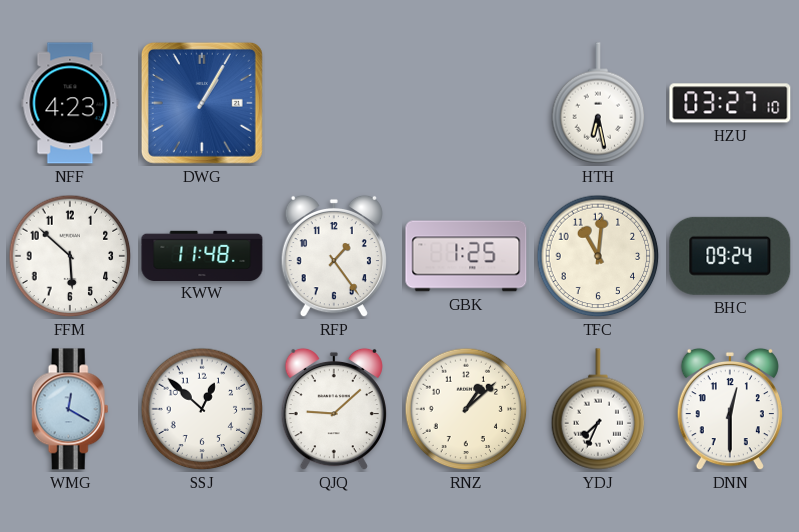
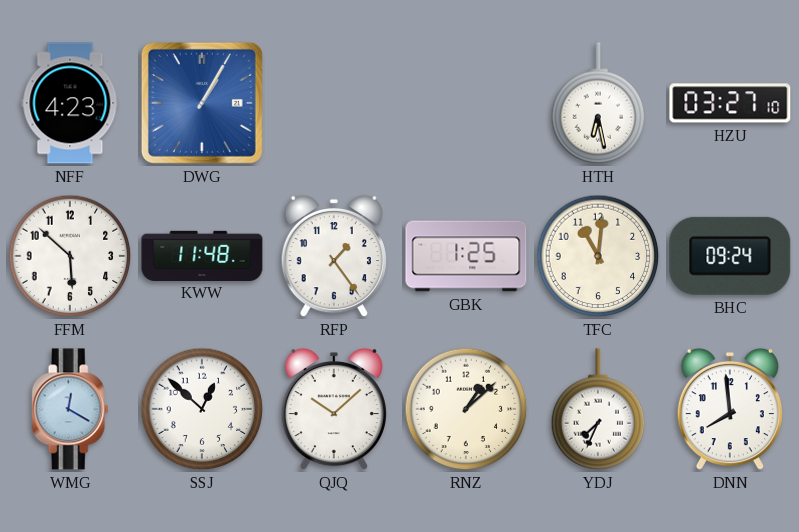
QJQ: 9:08 -> 10:08
DNN: 12:30 -> 7:59
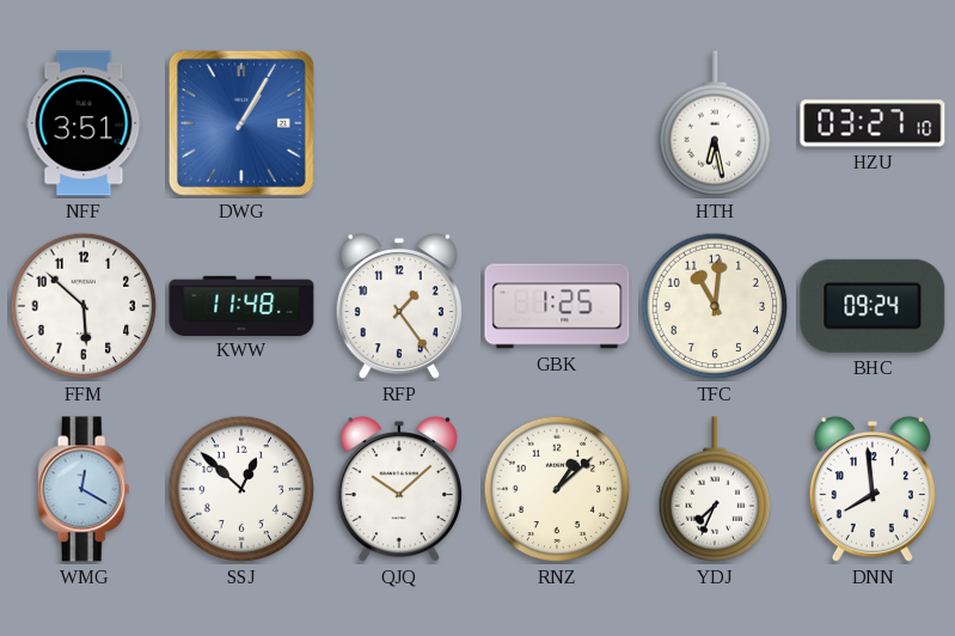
NFF: 4:23 -> 3:51
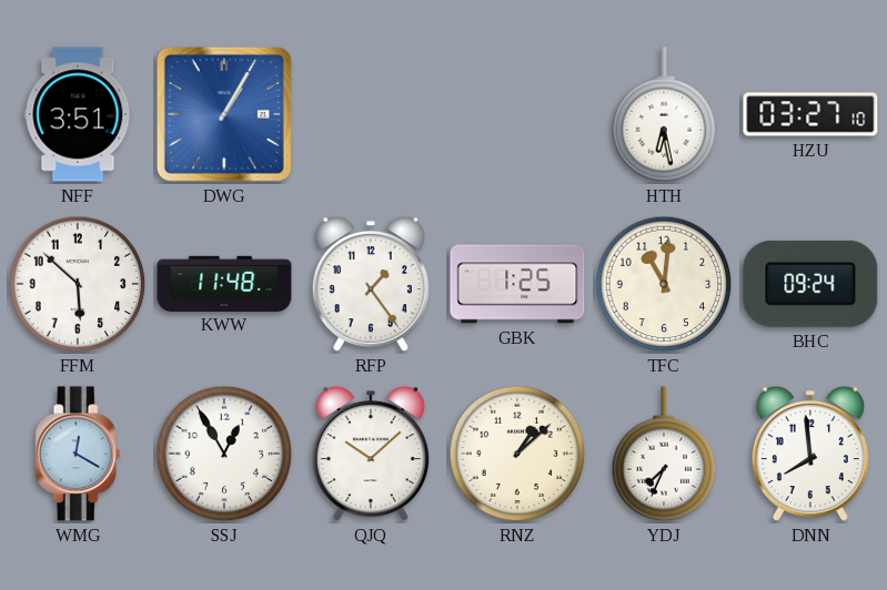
SSJ: 12:52 -> 12:55
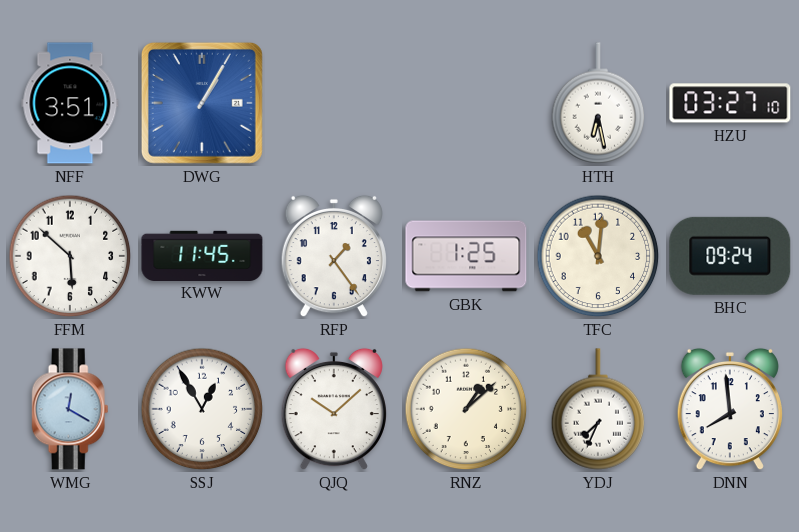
KWW: 11:48 -> 11:45
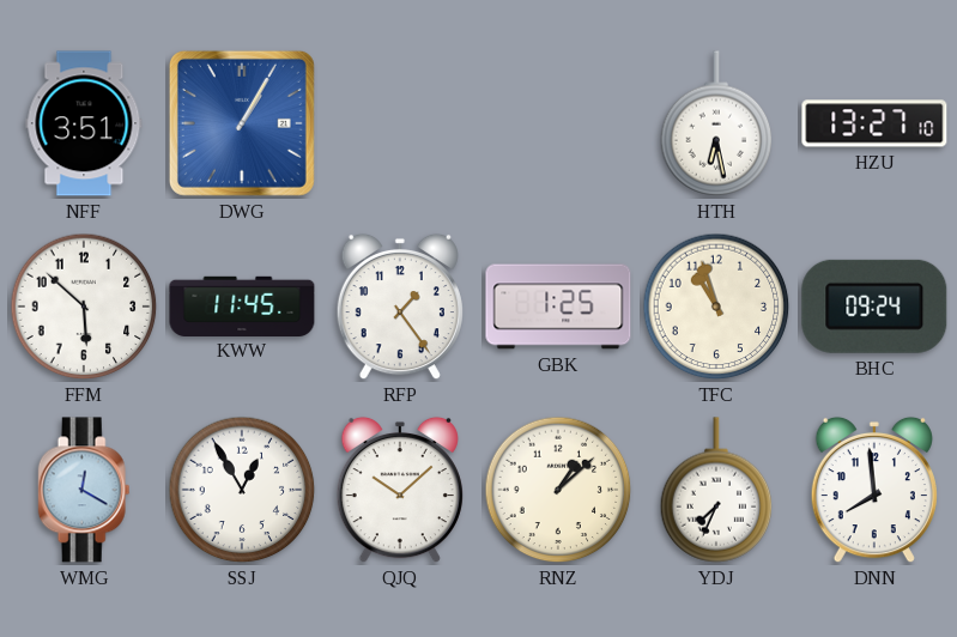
HZU: 03:27 -> 13:27
TFC: 11:01 -> 10:57
